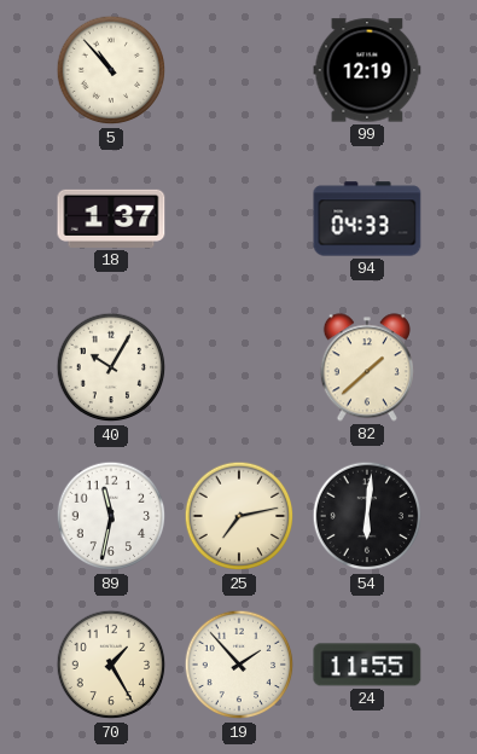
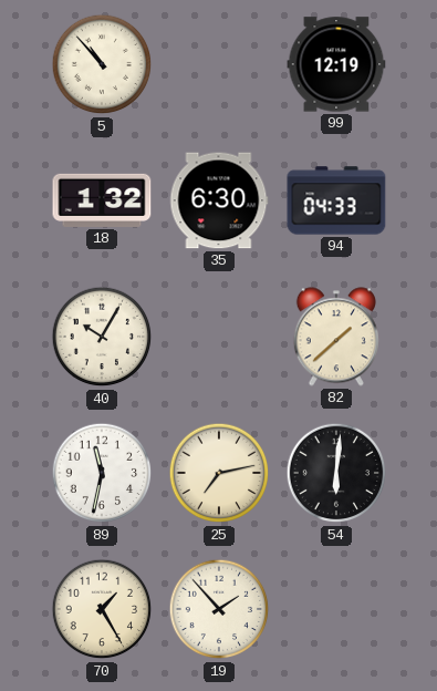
18: 1:37 -> 1:32
35: none -> 6:30
24: 11:55 -> none
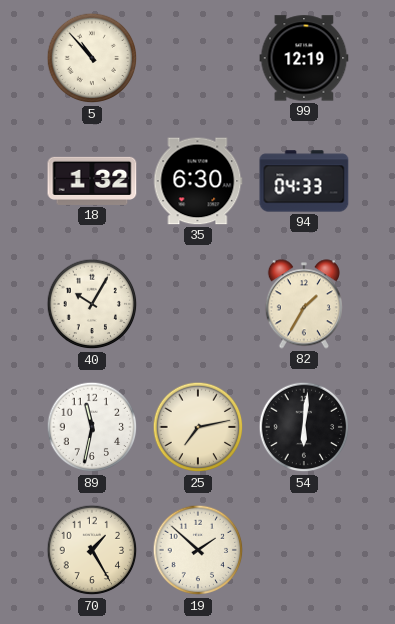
82: 1:38 -> 1:35
19: 1:53 -> 1:52
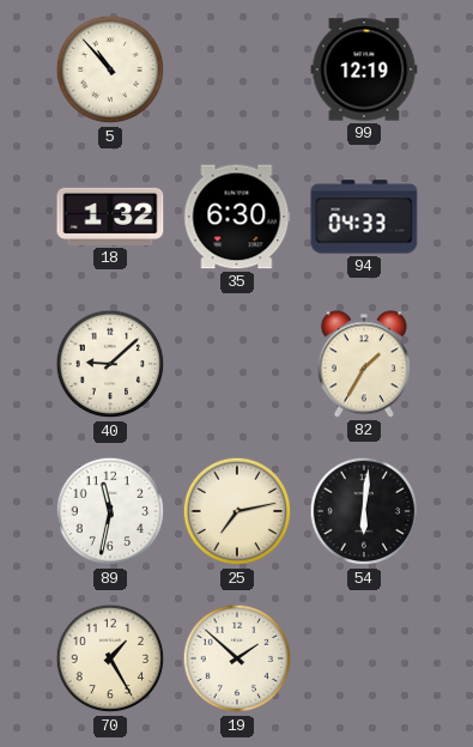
40: 10:05 -> 9:08
